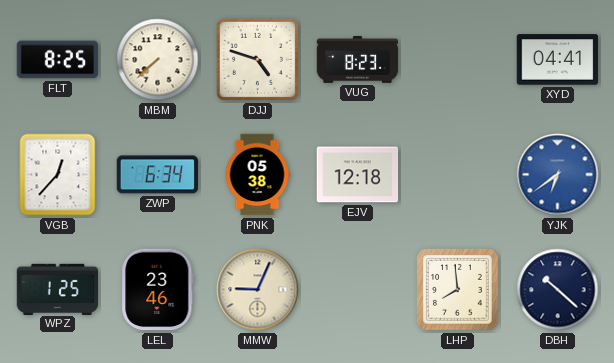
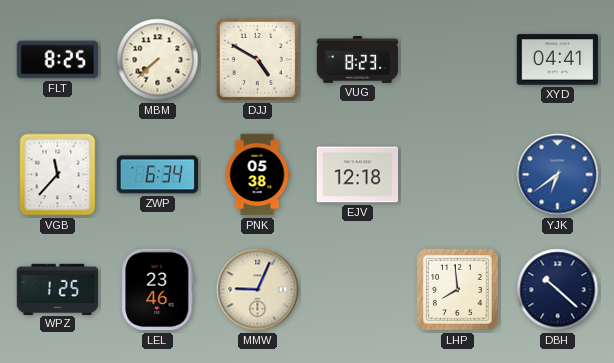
DJJ: 4:48 -> 4:50
VGB: 12:37 -> 11:37
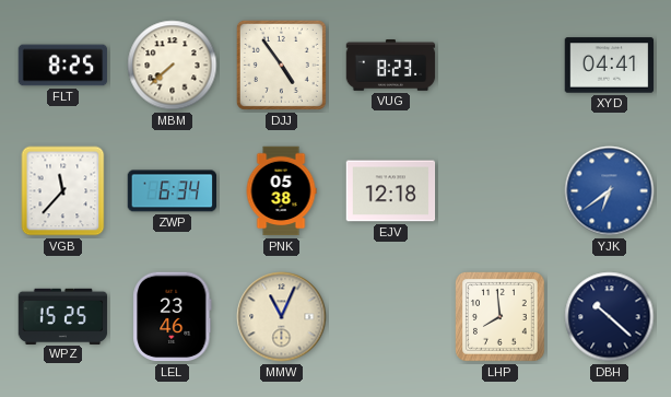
DJJ: 4:50 -> 4:54
WPZ: 1:25 -> 15:25
MMW: 9:04 -> 11:04
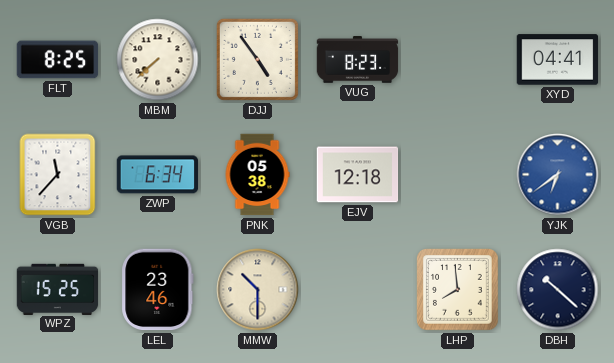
MMW: 11:04 -> 10:30
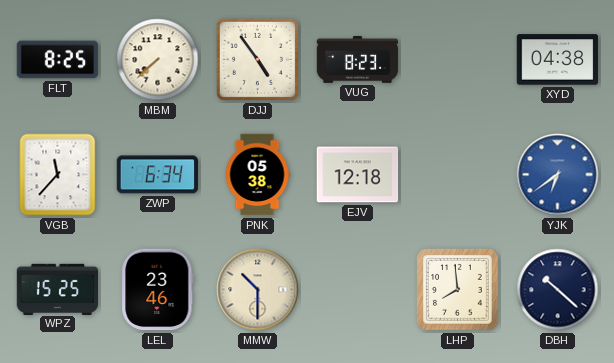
XYD: 04:41 -> 04:38
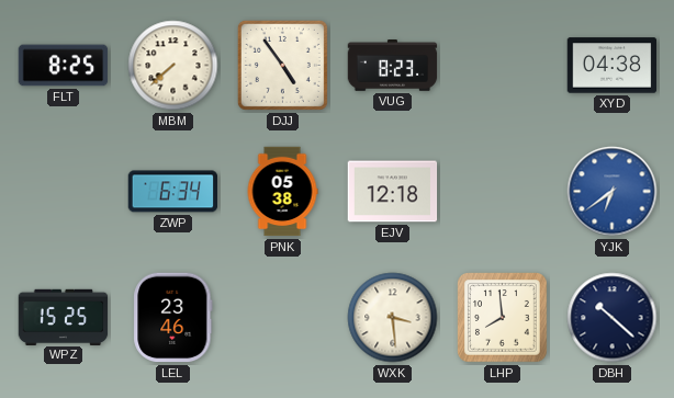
VGB: 11:37 -> none
MMW: 10:30 -> none
WXK: none -> 3:29
